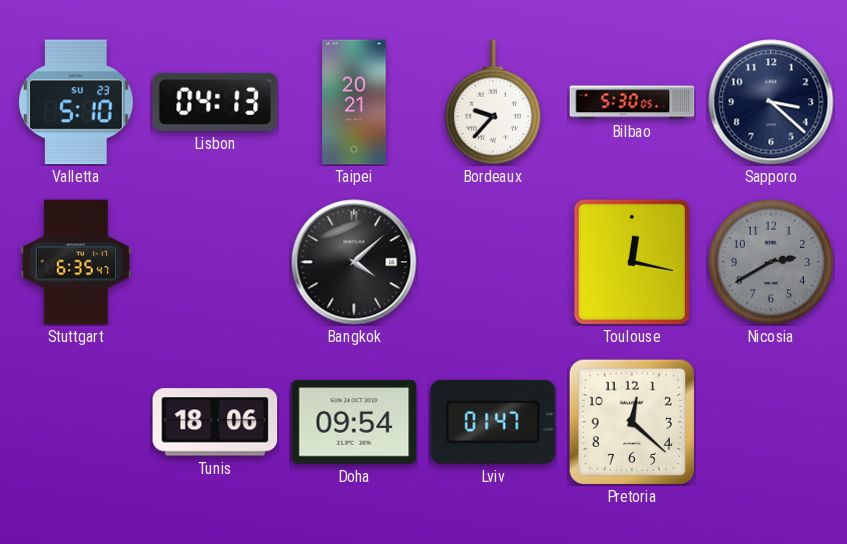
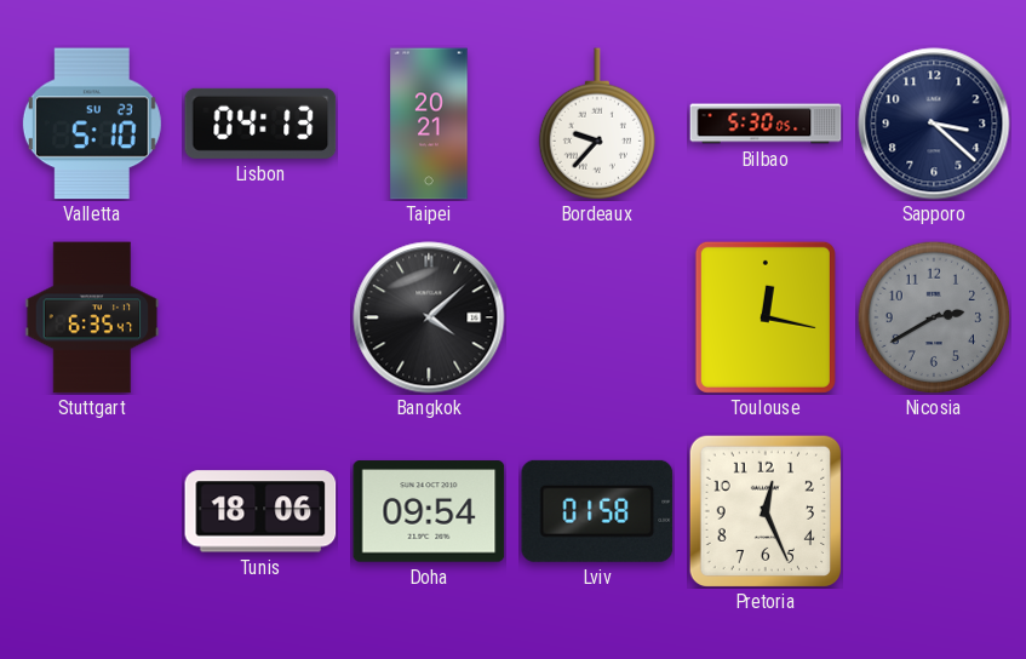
Lviv: 01:47 -> 01:58
Pretoria: 12:22 -> 12:26
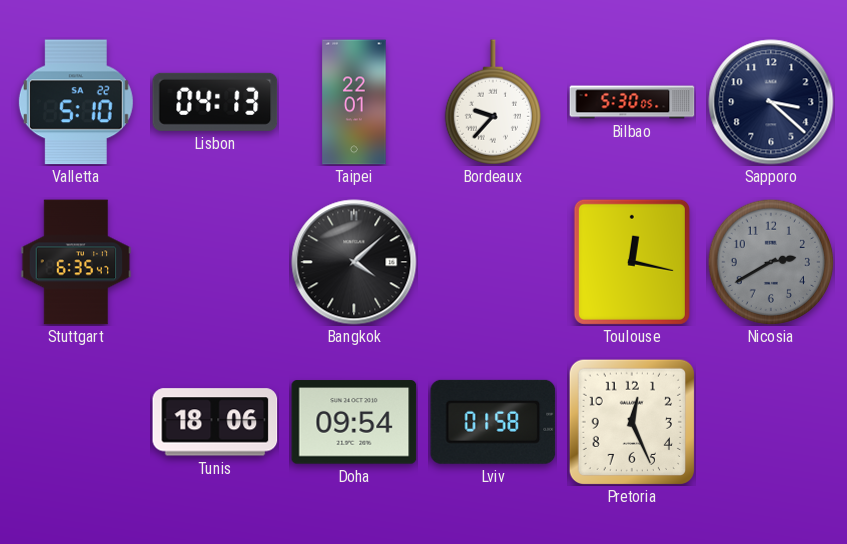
Valletta date: SU 23 -> SA 22
Taipei: 20:21 -> 22:01
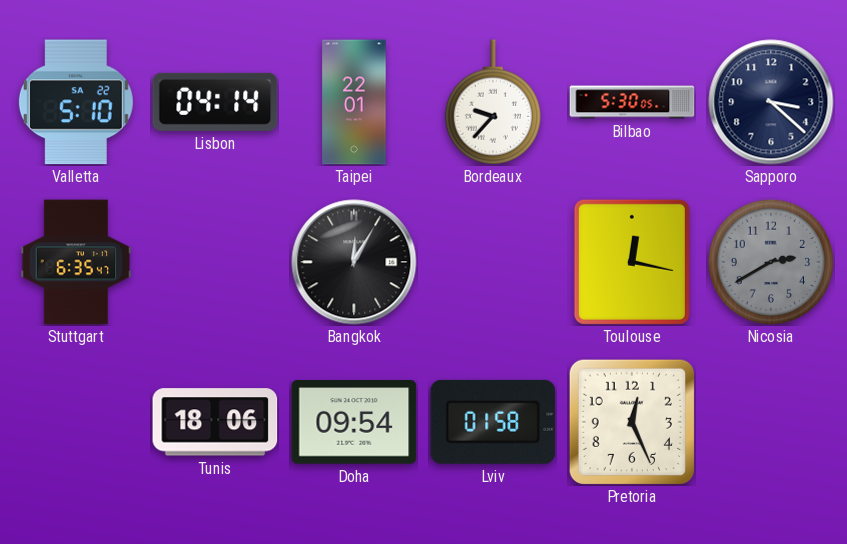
Lisbon: 04:13 -> 04:14
Bangkok: 4:08 -> 12:05
